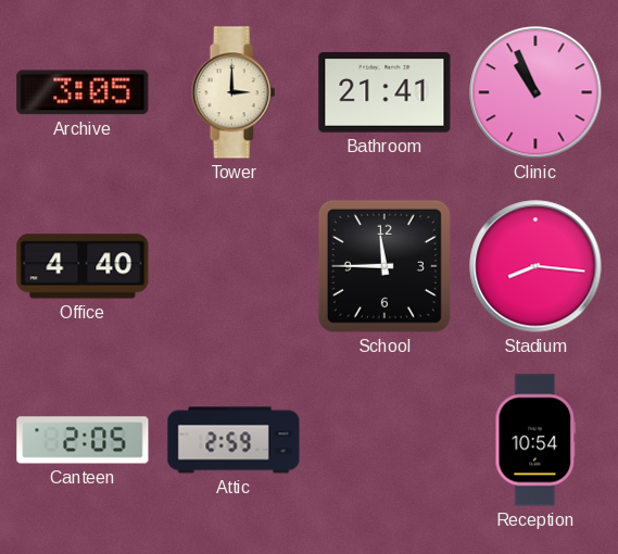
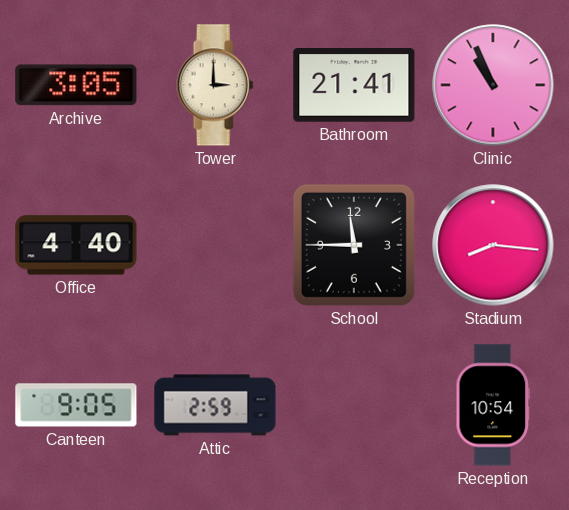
Canteen: 2:05 -> 9:05
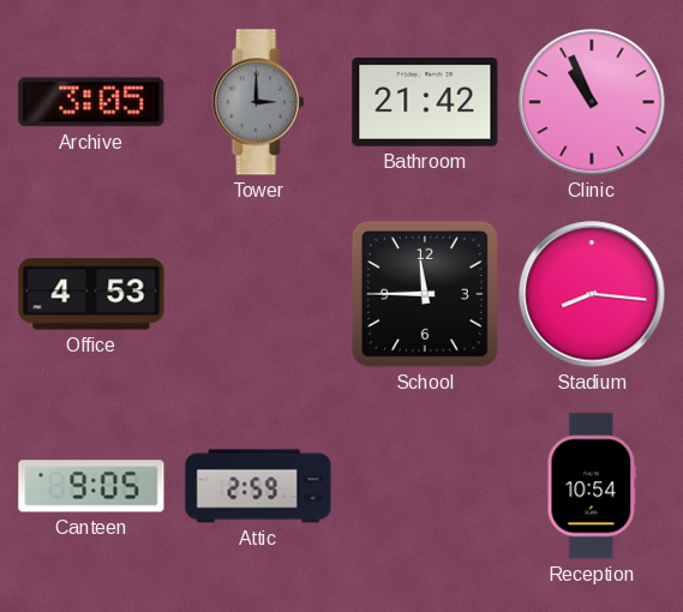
Tower dial: cream -> grey
Bathroom: 21:41 -> 21:42
Office: 4:40 -> 4:53
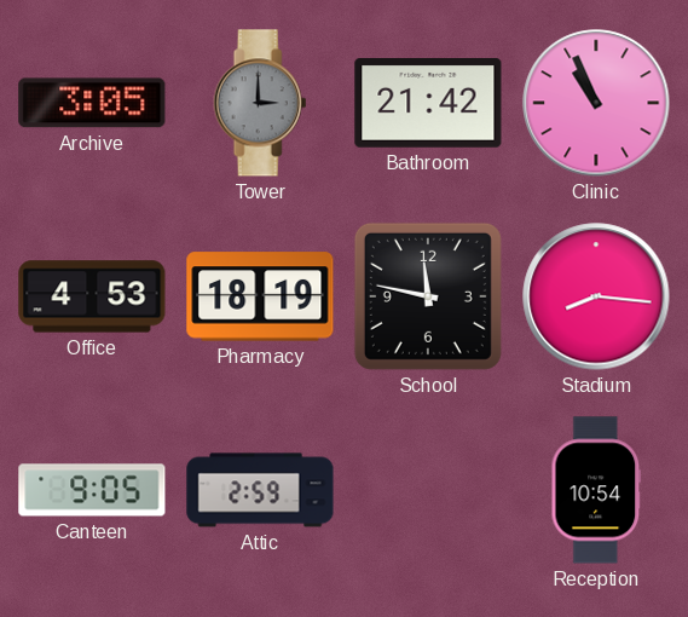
Pharmacy: none -> 18:19
School: 11:45 -> 11:47
